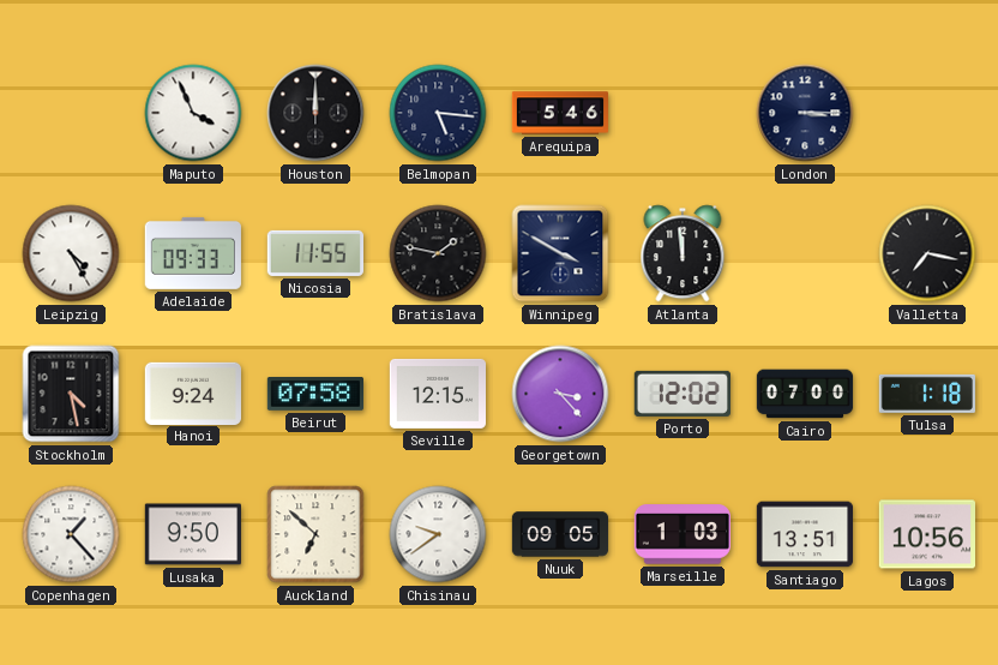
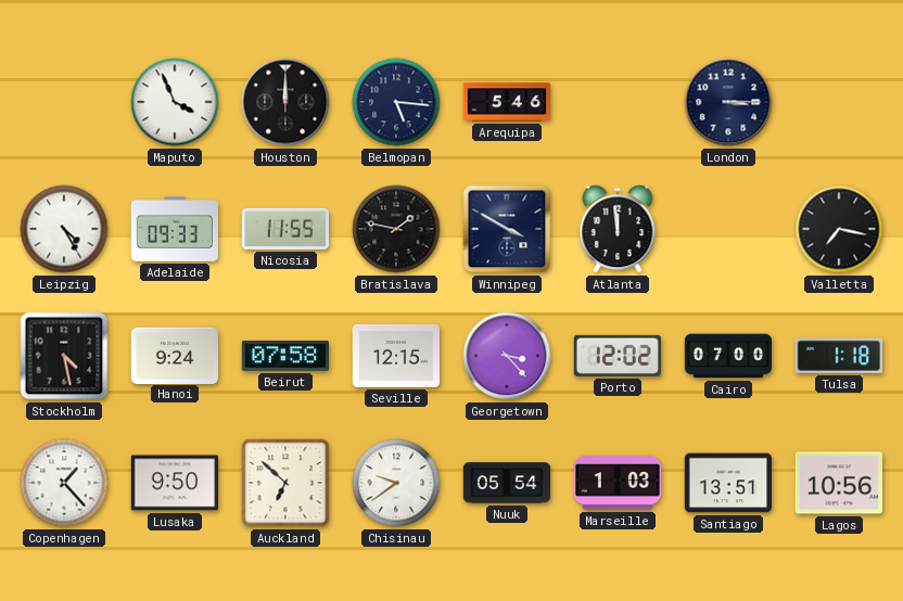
Nuuk: 09:05 -> 05:54
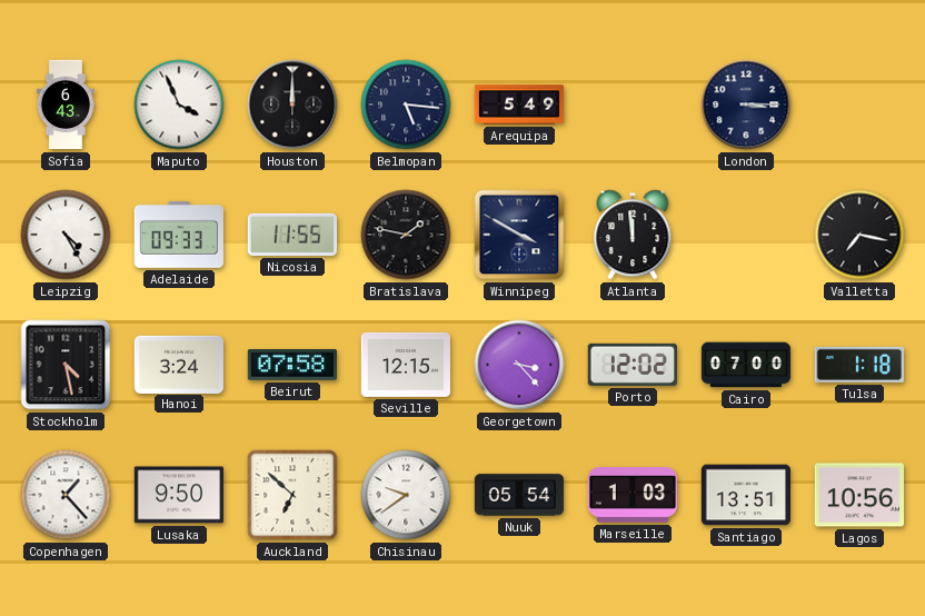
Sofia: none -> 6:43
Arequipa: 5:46 -> 5:49
Hanoi: 9:24 -> 3:24
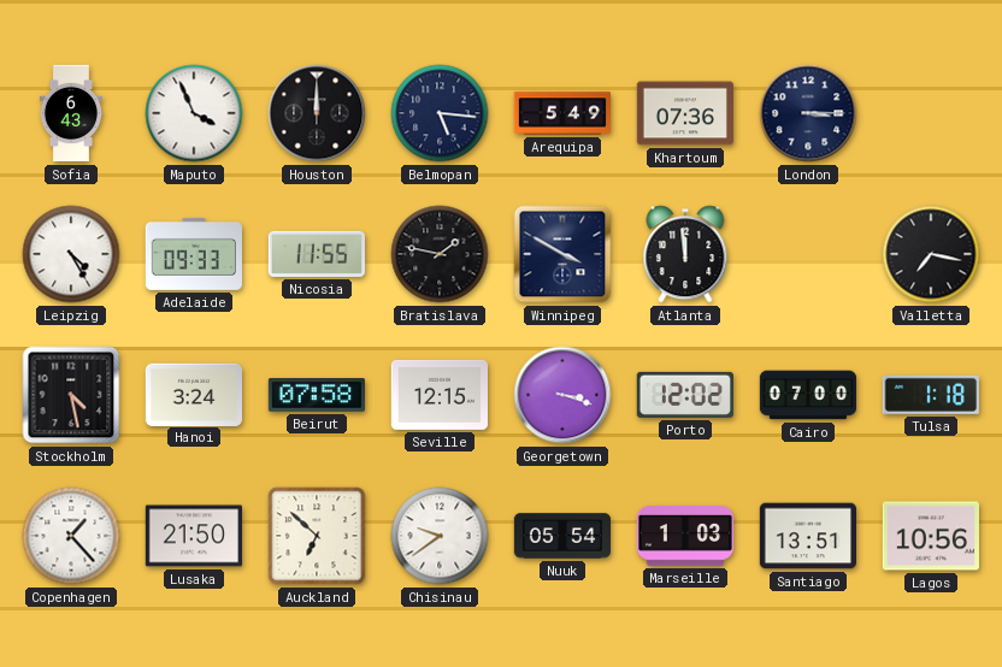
Khartoum: none -> 07:36
Georgetown: 3:23 -> 3:18
Lusaka: 9:50 -> 21:50
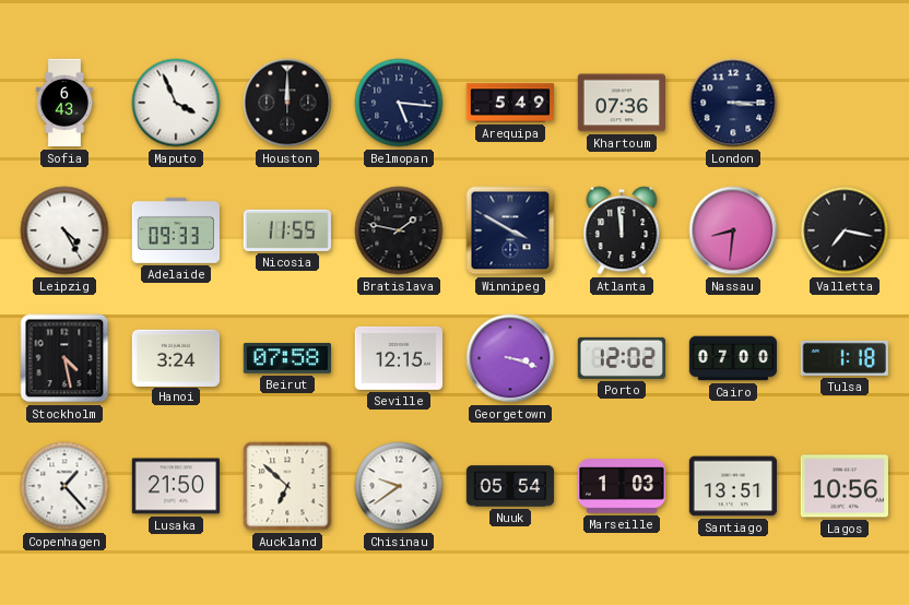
Nassau: none -> 8:31
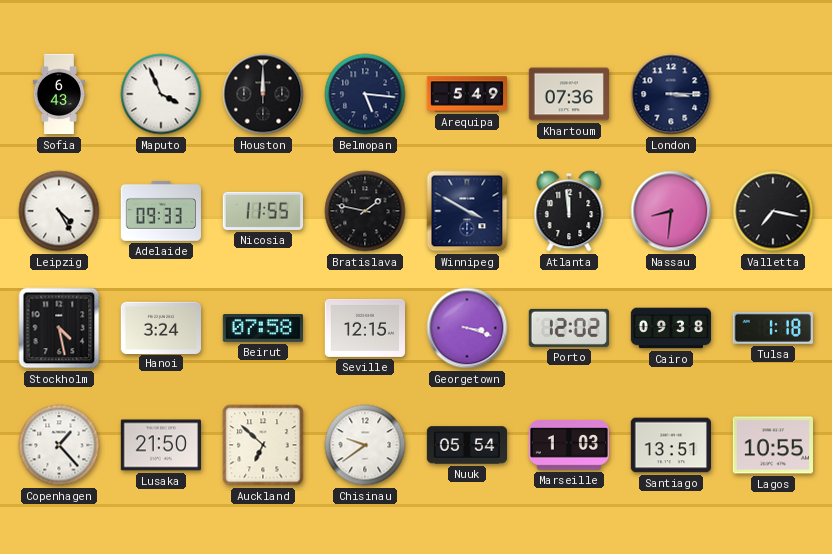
Cairo: 07:00 -> 09:38
Lagos: 10:56 -> 10:55
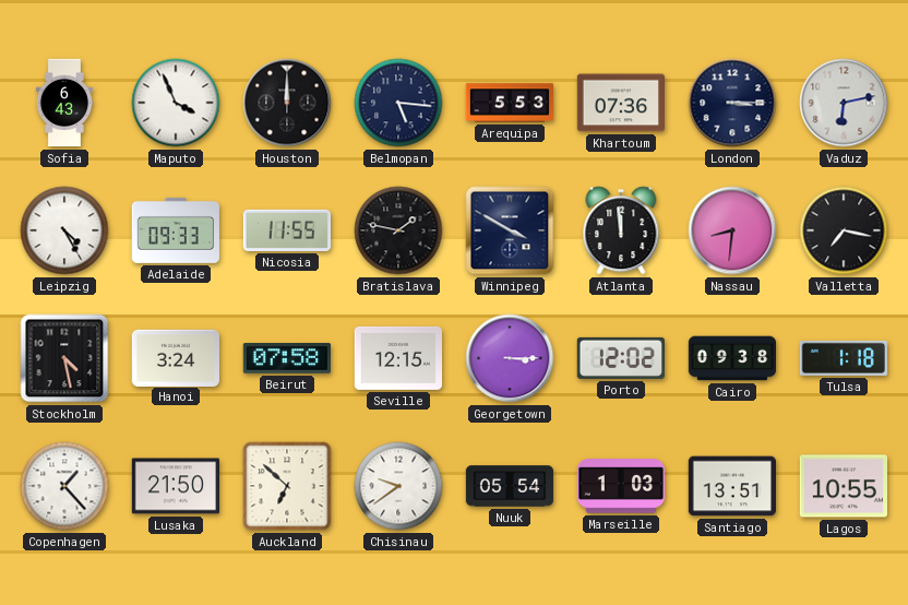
Arequipa: 5:49 -> 5:53
Vaduz: none -> 6:13
Georgetown: 3:18 -> 3:15
